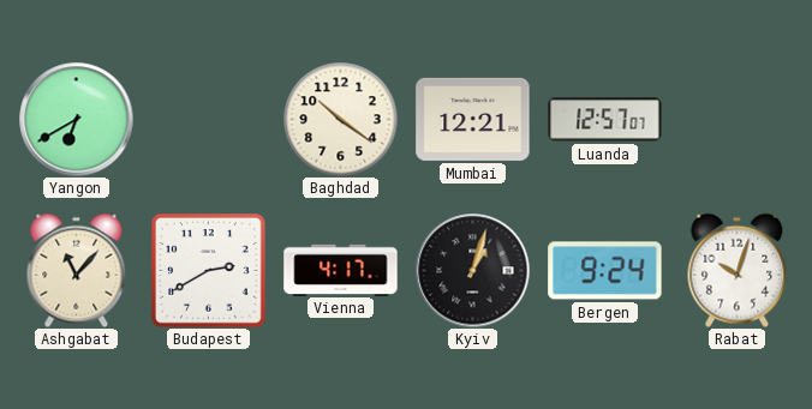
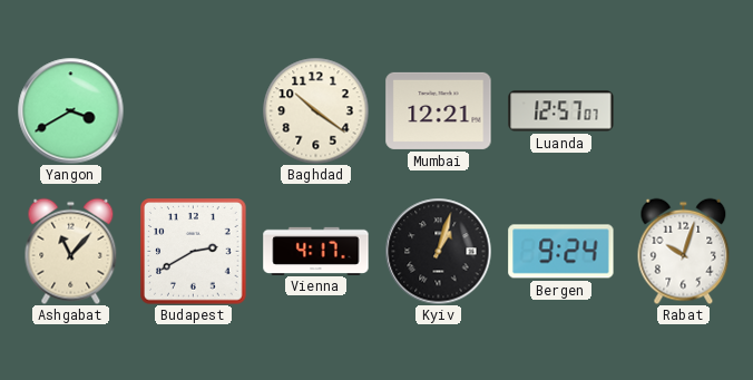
Yangon: 6:40 -> 3:40
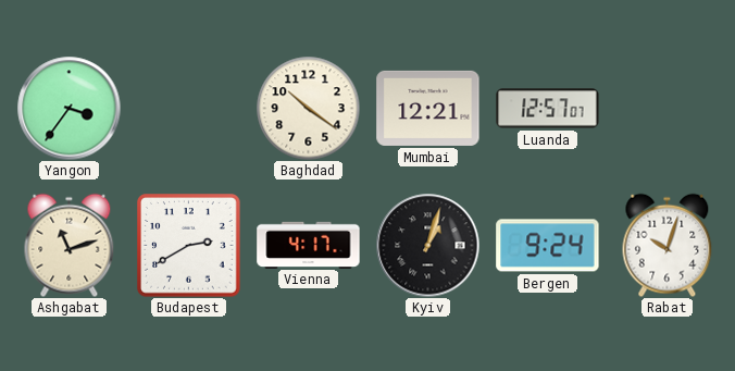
Yangon: 3:40 -> 3:36
Ashgabat: 11:07 -> 11:12
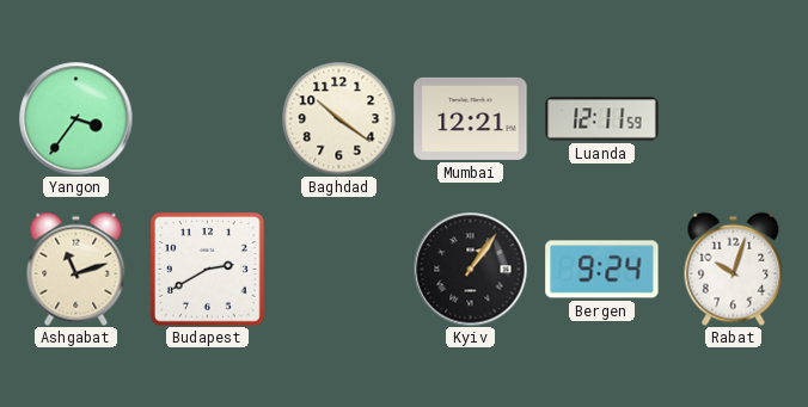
Luanda: 12:57 -> 12:11
Vienna: 4:17 -> none
Kyiv: 1:03 -> 1:06
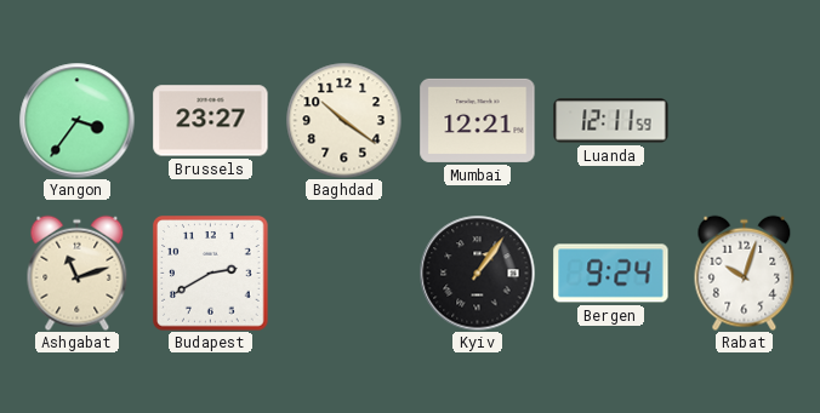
Brussels: none -> 23:27
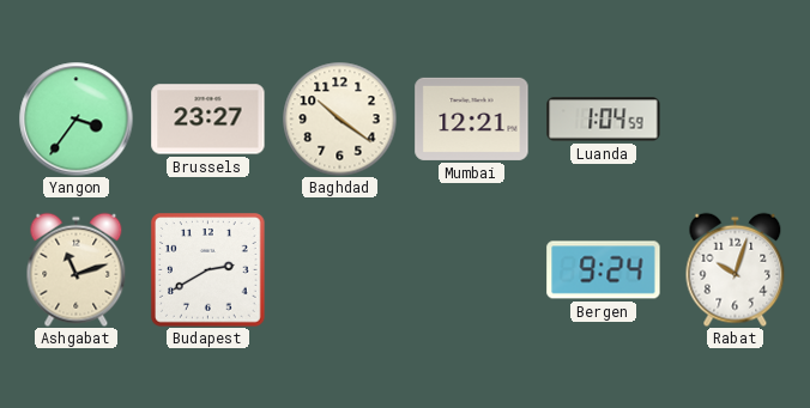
Luanda: 12:11 -> 1:04
Kyiv: 1:06 -> none
